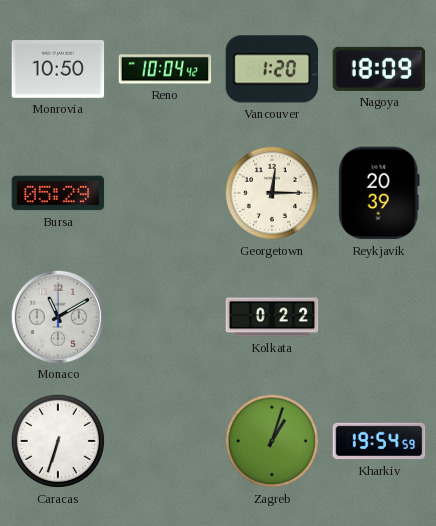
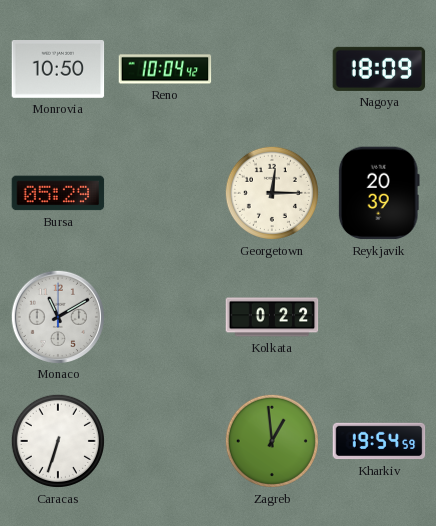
Vancouver: 1:20 -> none
Zagreb: 1:03 -> 12:59
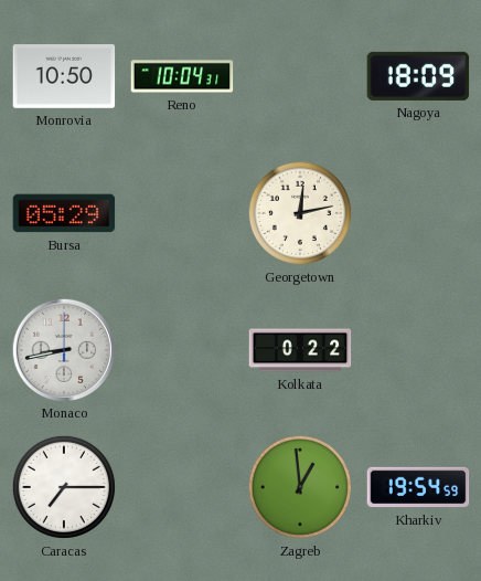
Reno: 10:04:42 -> 10:04:31
Georgetown: 12:15 -> 12:13
Reykjavik: 20:39 -> none
Monaco: 11:10 -> 8:43
Caracas: 6:33 -> 7:15
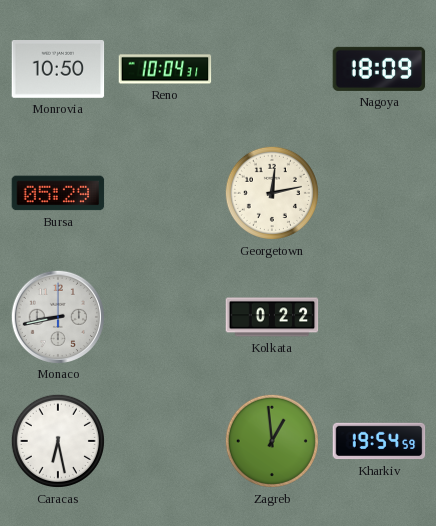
Caracas: 7:15 -> 6:28
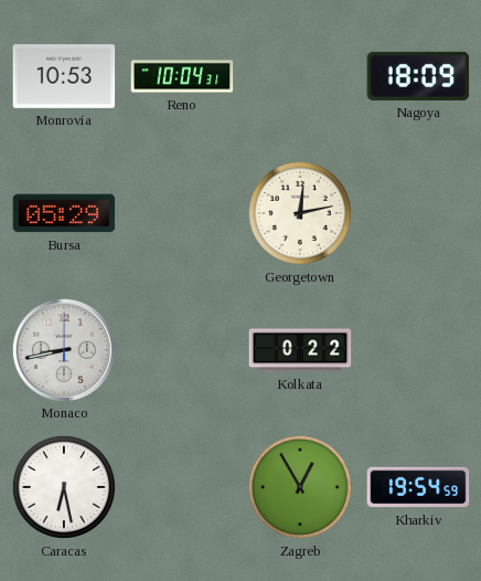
Monrovia: 10:50 -> 10:53
Zagreb: 12:59 -> 12:55
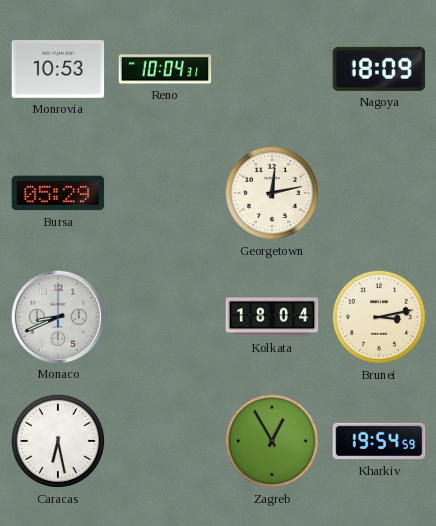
Monaco: 8:43 -> 8:41
Kolkata: 0:22 -> 18:04
Brunei: none -> 3:13
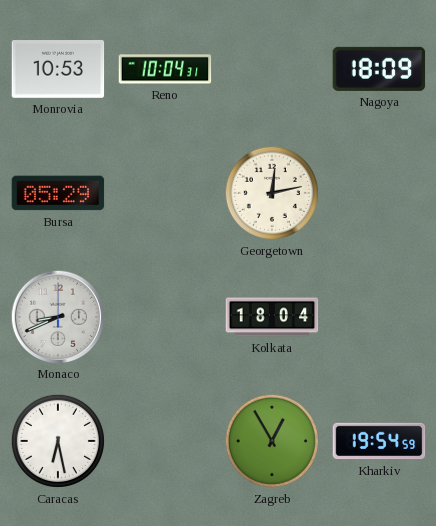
Brunei: 3:13 -> none
